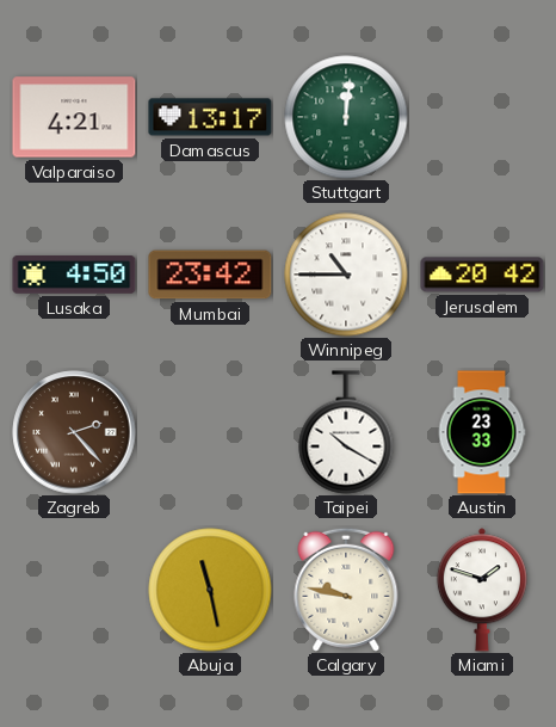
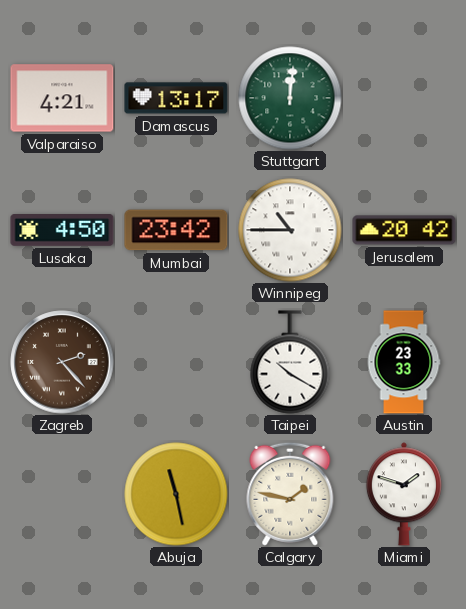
Calgary: 9:47 -> 1:47
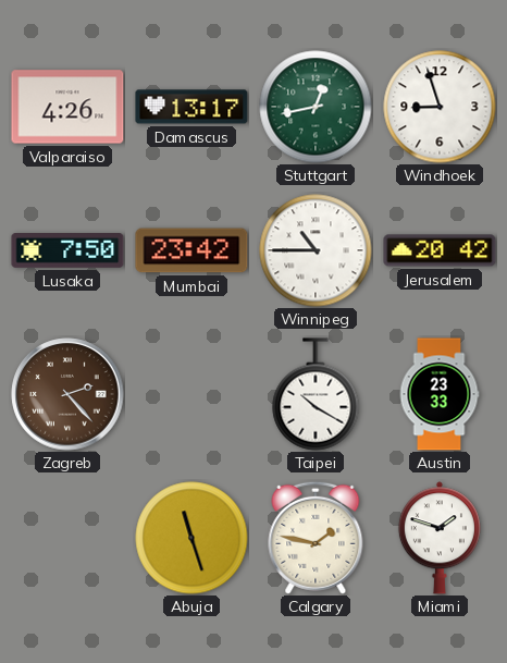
Valparaiso: 4:21 -> 4:26
Stuttgart: 12:01 -> 12:43
Windhoek: none -> 8:57
Lusaka: 4:50 -> 7:50
Abuja: 11:28 -> 11:27
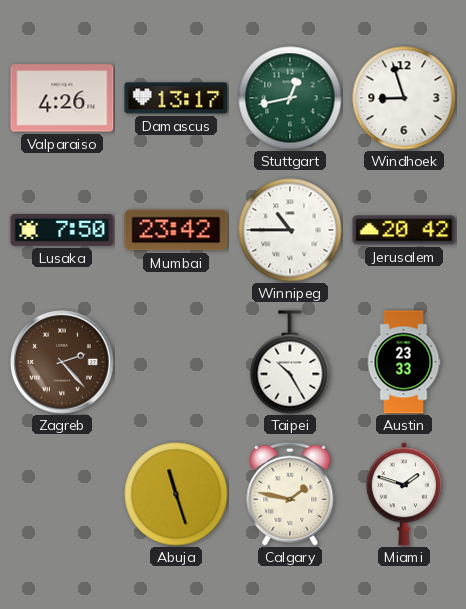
Taipei: 10:20 -> 10:25
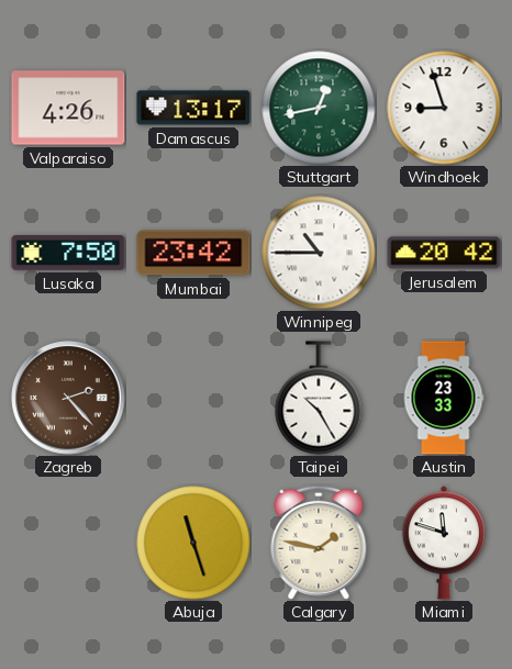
Miami: 1:48 -> 11:48
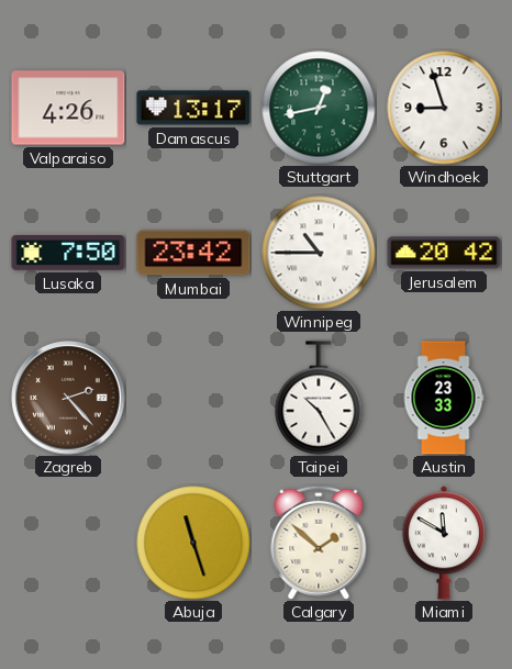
Calgary: 1:47 -> 1:52
Miami: 11:48 -> 11:50
